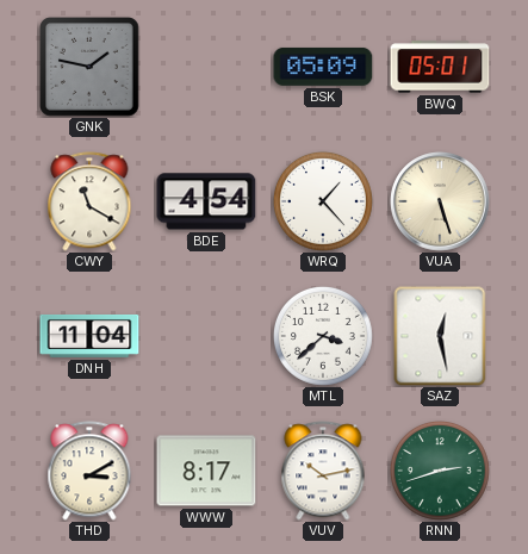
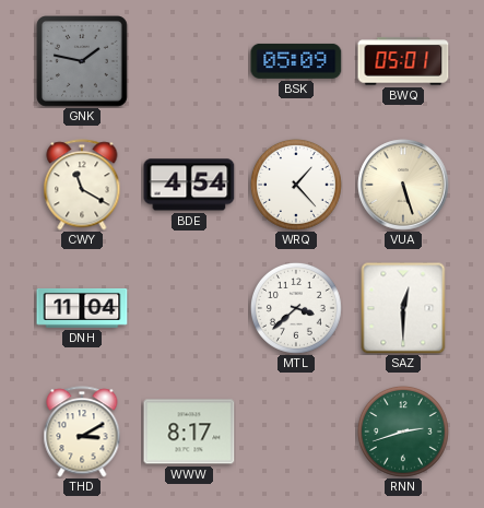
SAZ: 12:28 -> 12:30
VUV: 10:13 -> none
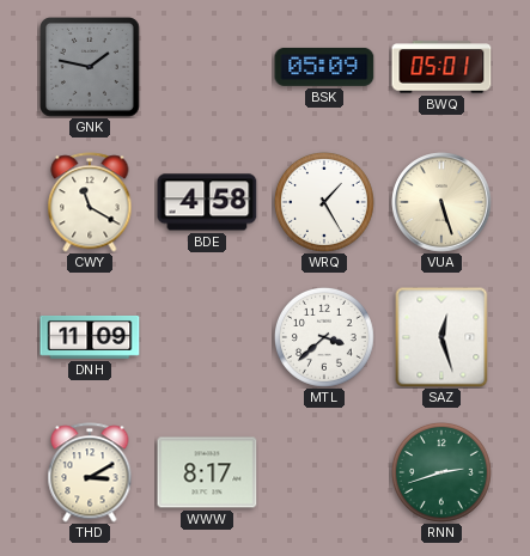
BDE: 4:54 -> 4:58
WRQ: 1:23 -> 1:25
DNH: 11:04 -> 11:09
SAZ: 12:30 -> 12:27
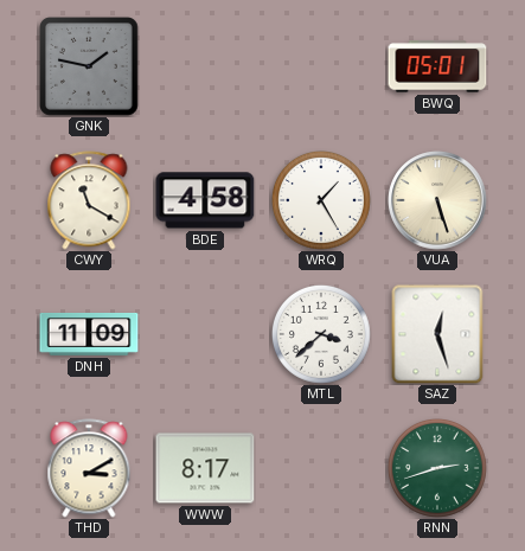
BSK: 05:09 -> none
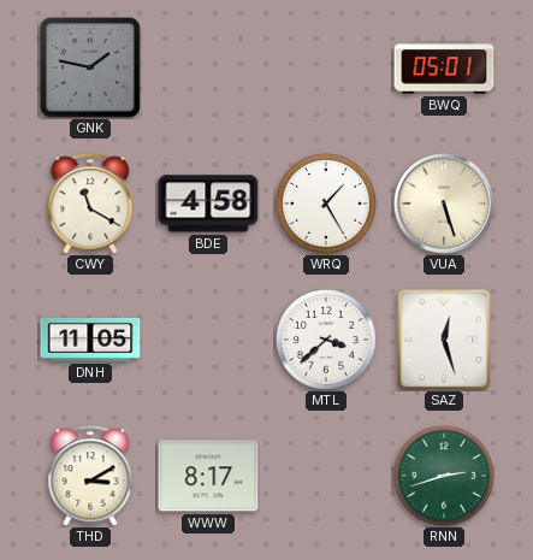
DNH: 11:09 -> 11:05
